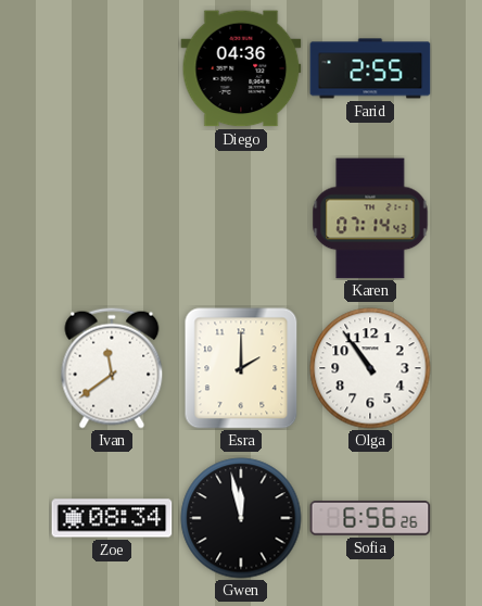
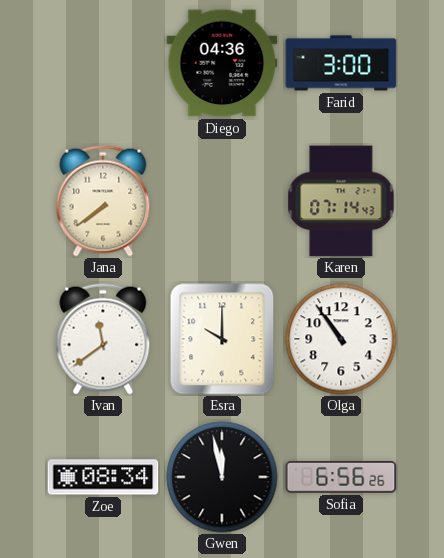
Farid: 2:55 -> 3:00
Jana: none -> 7:39
Esra: 2:00 -> 10:00
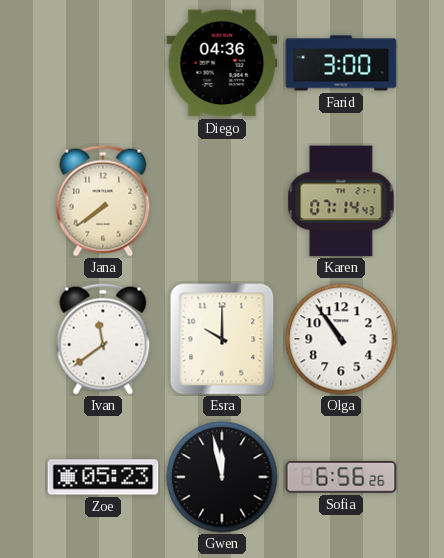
Zoe: 08:34 -> 05:23
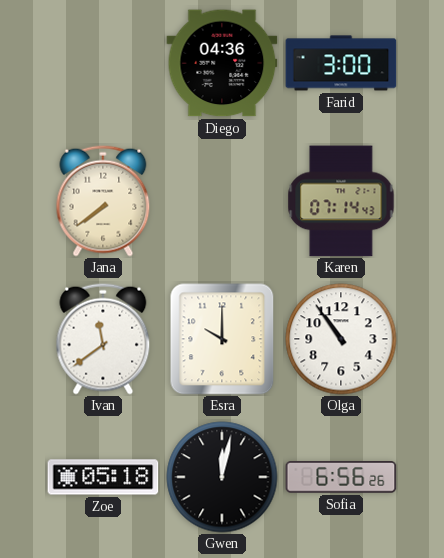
Zoe: 05:23 -> 05:18
Gwen: 11:58 -> 12:02
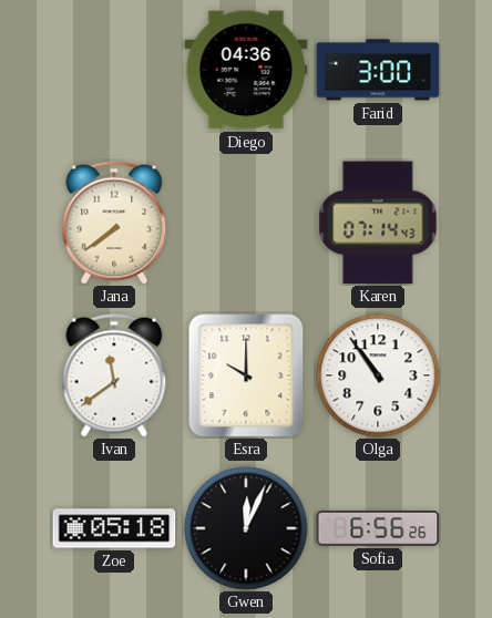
Gwen: 12:02 -> 12:04
